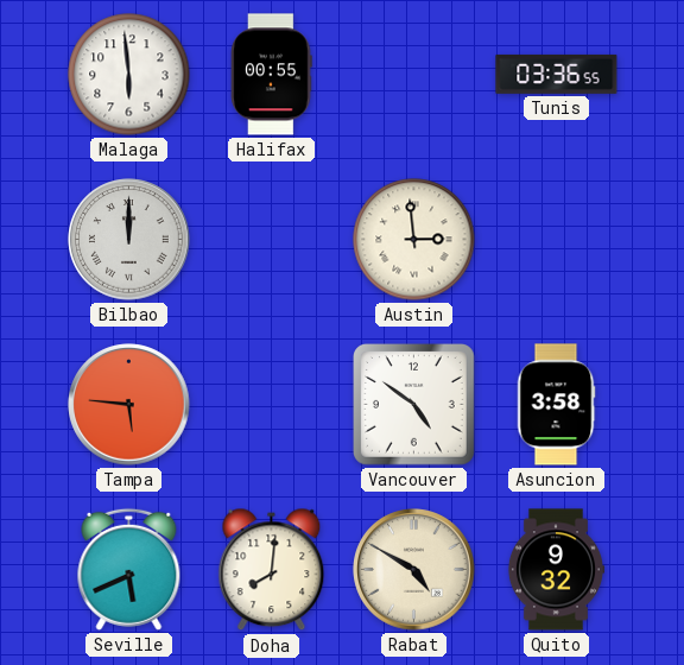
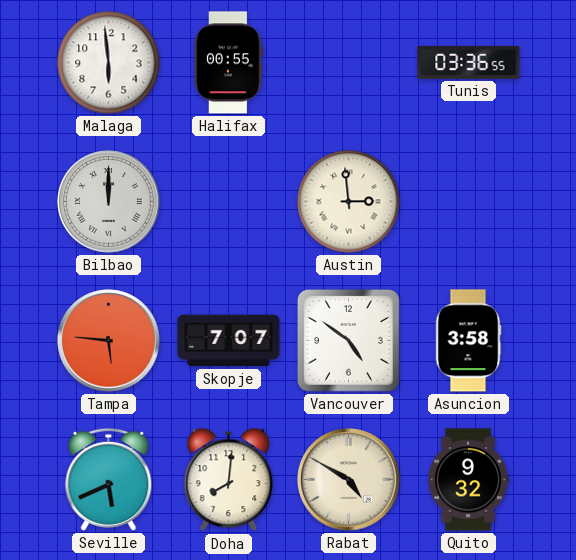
Skopje: none -> 7:07
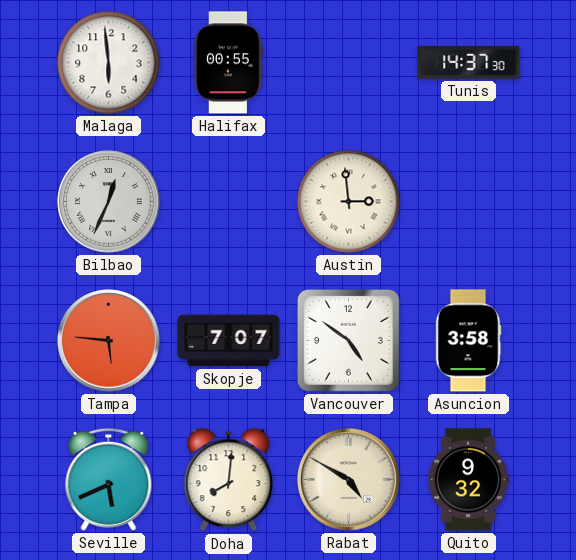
Tunis: 03:36 -> 14:37
Bilbao: 12:00 -> 12:34
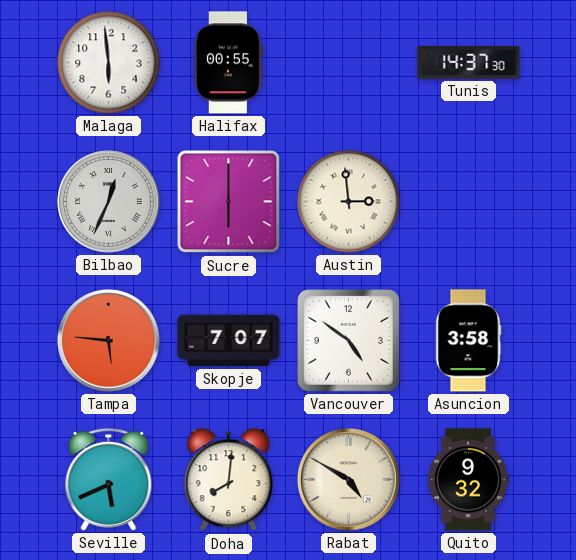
Sucre: none -> 6:00
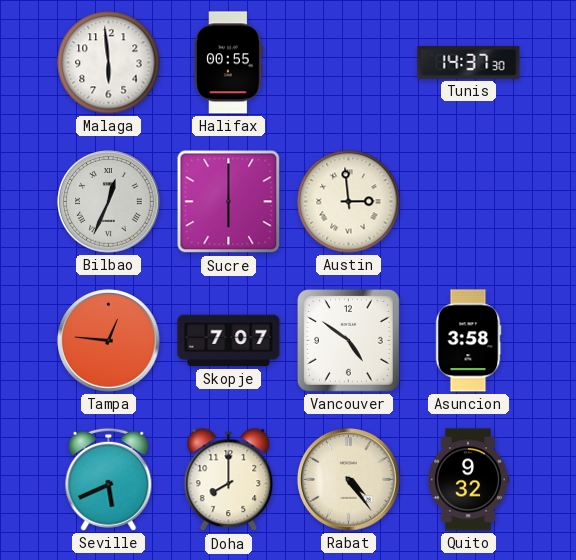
Tampa: 5:46 -> 12:46
Doha: 8:01 -> 8:00
Rabat: 4:50 -> 4:24
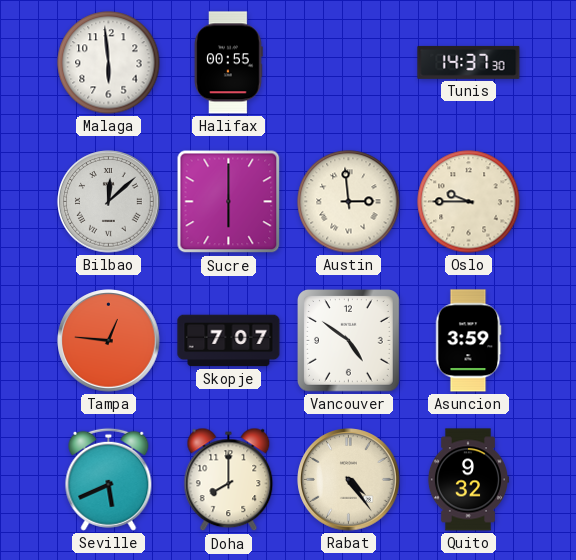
Bilbao: 12:34 -> 12:08
Oslo: none -> 9:45
Asuncion: 3:58 -> 3:59
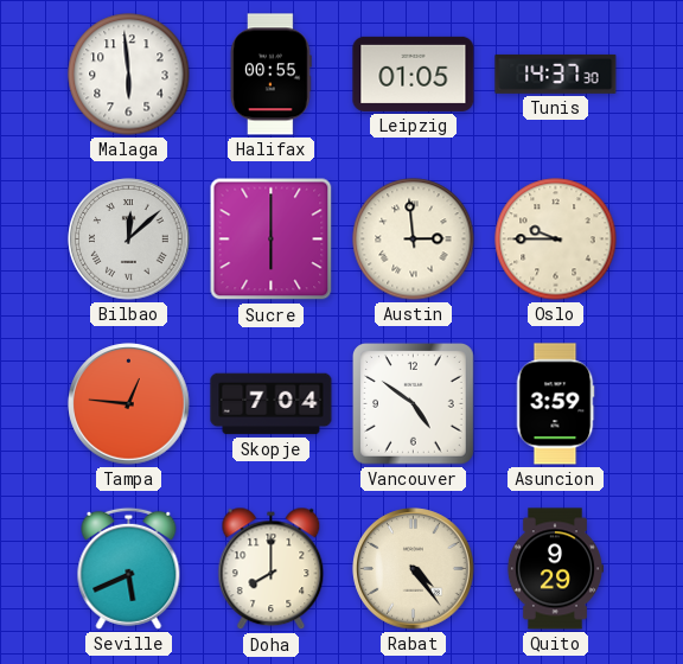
Leipzig: none -> 01:05
Skopje: 7:07 -> 7:04
Quito: 9:32 -> 9:29
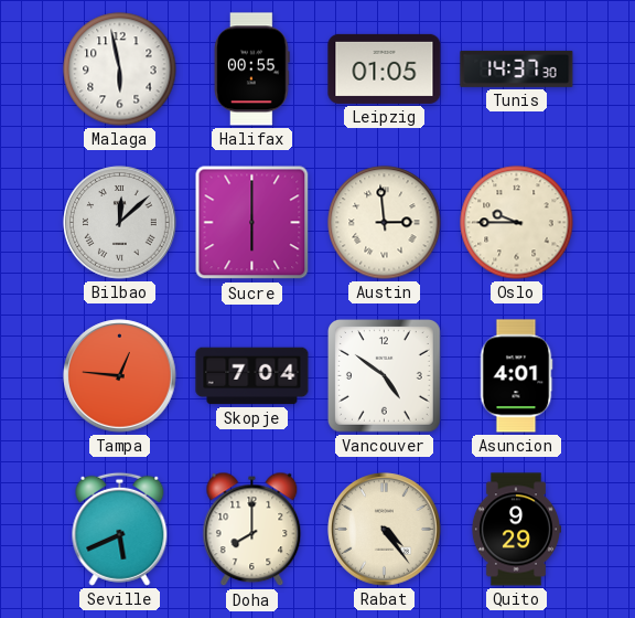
Malaga: 5:59 -> 5:58
Asuncion: 3:59 -> 4:01
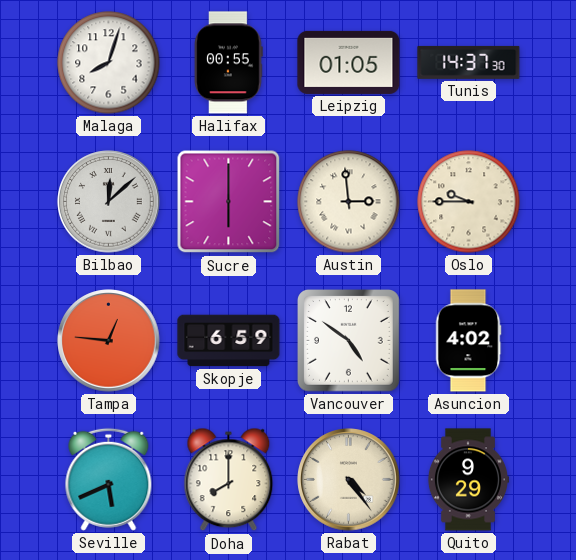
Malaga: 5:58 -> 8:03
Skopje: 7:04 -> 6:59
Asuncion: 4:01 -> 4:02
